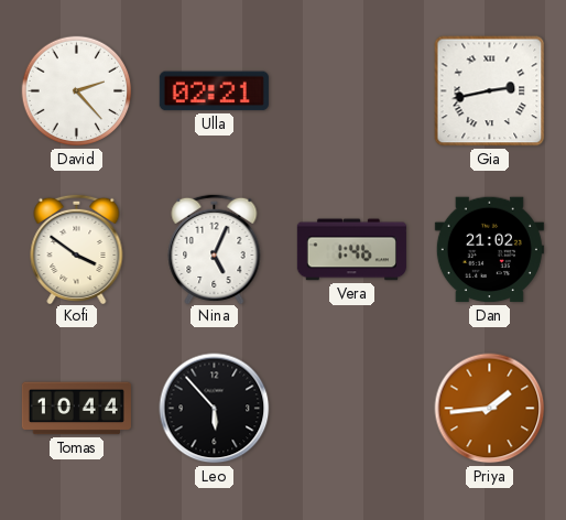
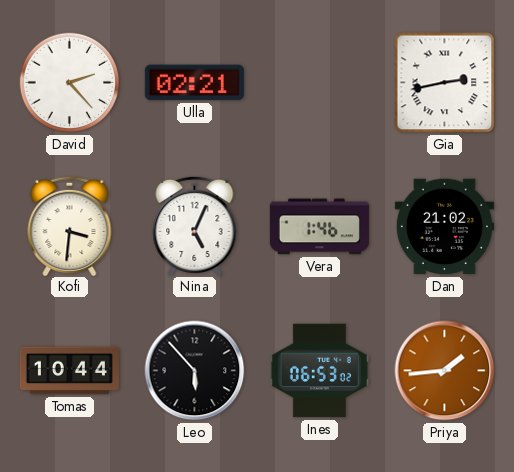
Kofi: 3:51 -> 3:31
Ines: none -> 06:53
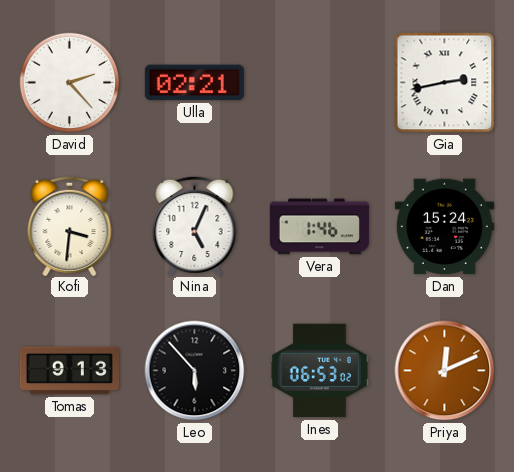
Dan: 21:02 -> 15:24
Tomas: 10:44 -> 9:13
Priya: 1:44 -> 12:11
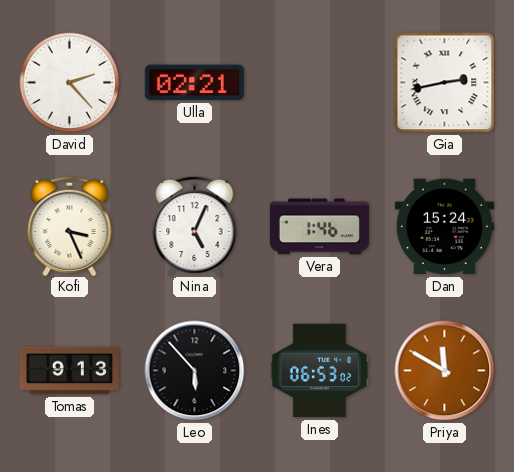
Kofi: 3:31 -> 3:26
Priya: 12:11 -> 11:50
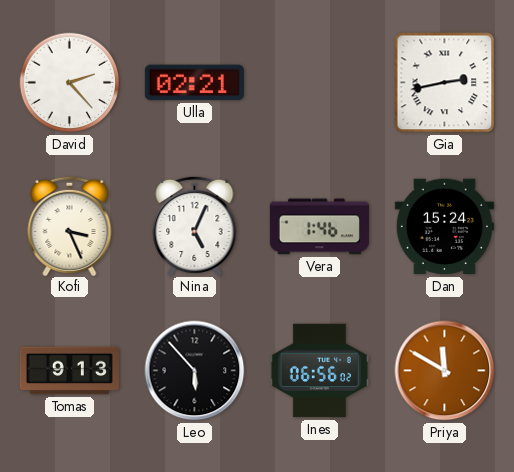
Ines: 06:53 -> 06:56
